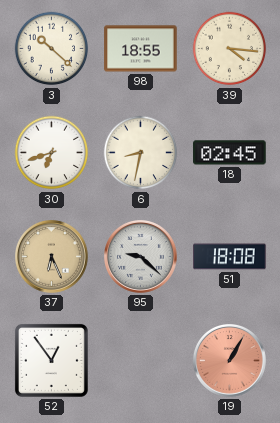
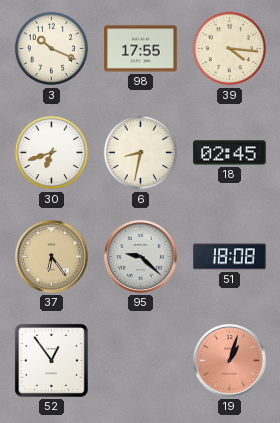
3: 10:22 -> 10:19
98: 18:55 -> 17:55
37: 6:26 -> 6:24
19: 1:05 -> 1:03
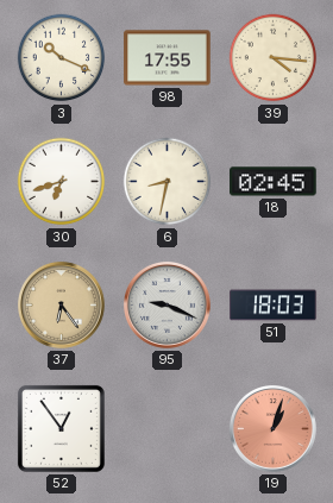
95: 9:22 -> 9:19
51: 18:08 -> 18:03
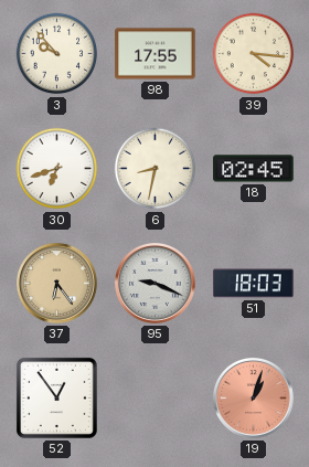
3: 10:19 -> 9:53
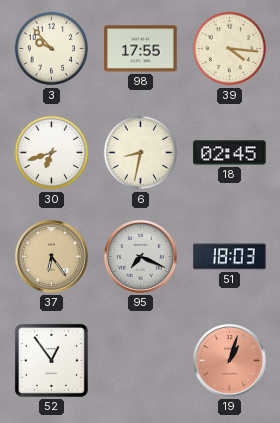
95: 9:19 -> 7:19
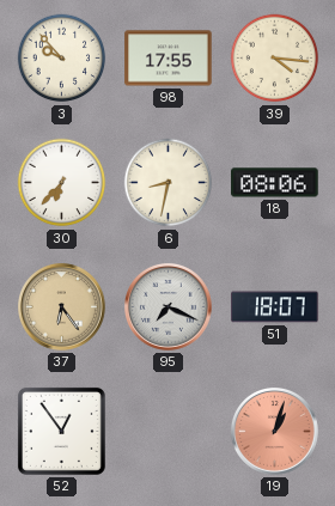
30: 6:42 -> 6:37
18: 02:45 -> 08:06
51: 18:03 -> 18:07
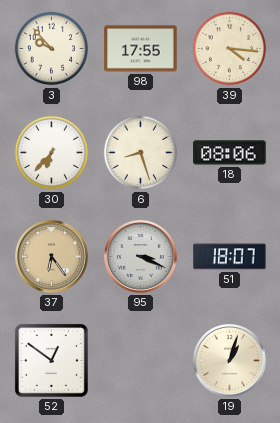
6: 8:32 -> 8:27
95: 7:19 -> 3:19
52: 12:54 -> 12:51
19 dial: salmon -> cream
